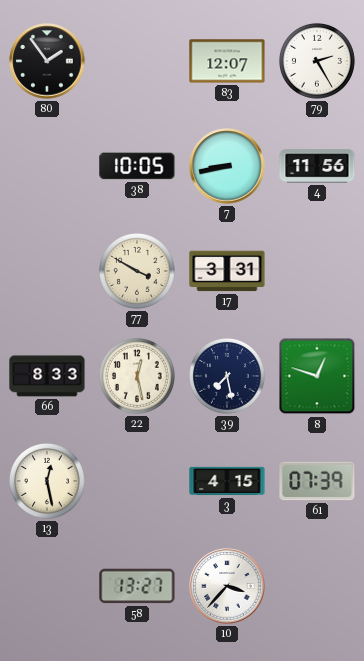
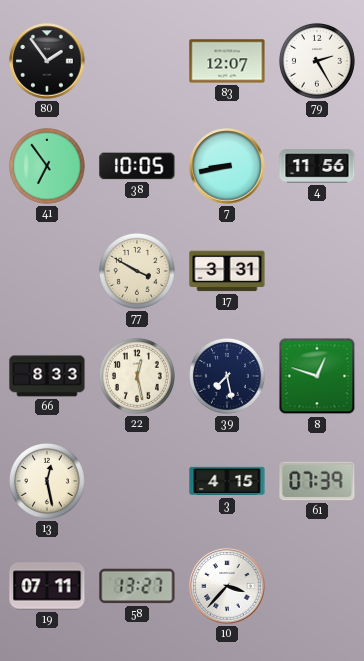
41: none -> 6:54
19: none -> 07:11
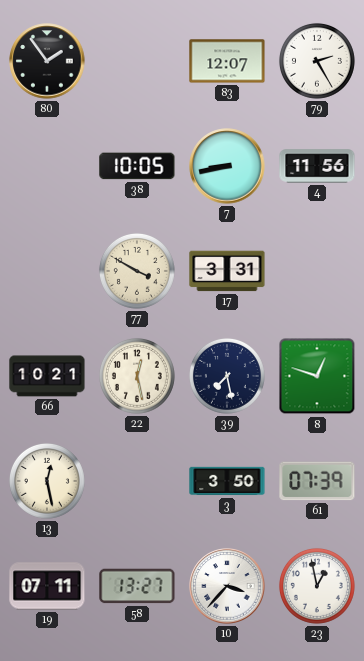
41: 6:54 -> none
66: 8:33 -> 10:21
3: 4:15 -> 3:50
23: none -> 12:58
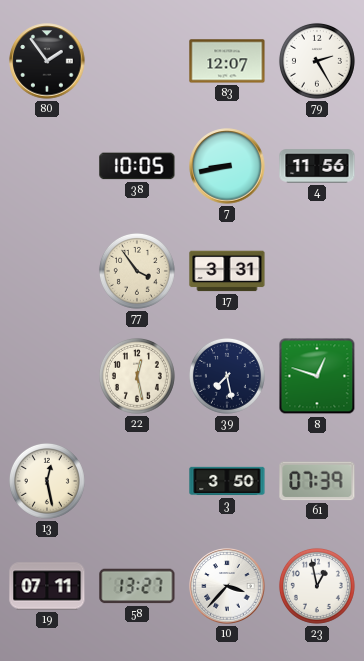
77: 3:50 -> 3:54
66: 10:21 -> none
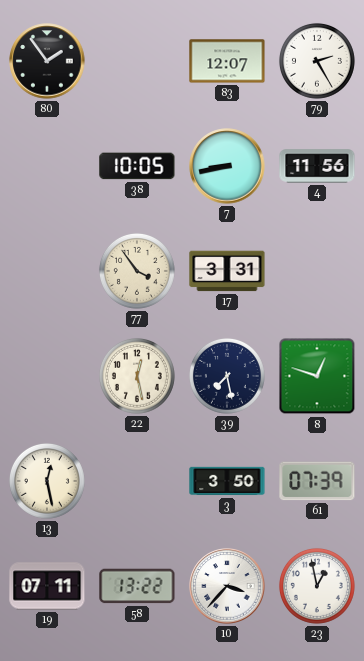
58: 13:27 -> 13:22
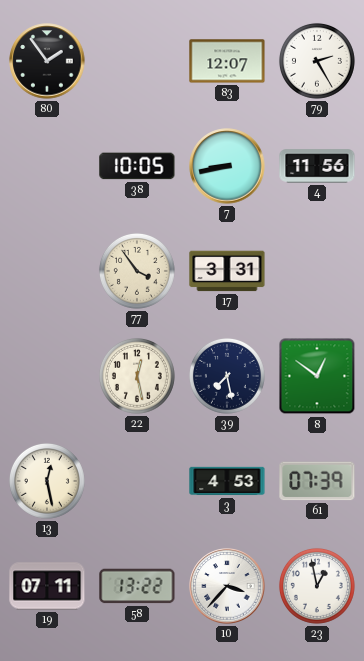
8: 12:48 -> 12:51
3: 3:50 -> 4:53
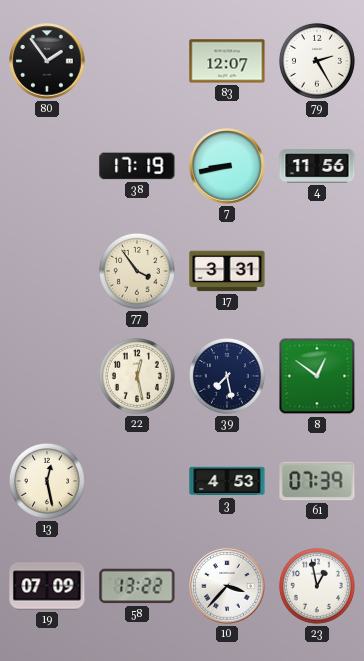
38: 10:05 -> 17:19
19: 07:11 -> 07:09
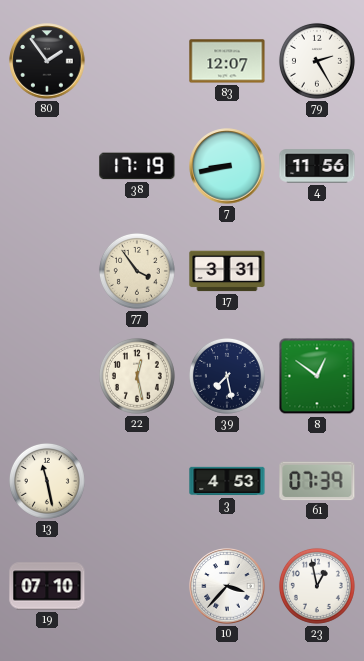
13: 12:28 -> 11:28
19: 07:09 -> 07:10
58: 13:22 -> none
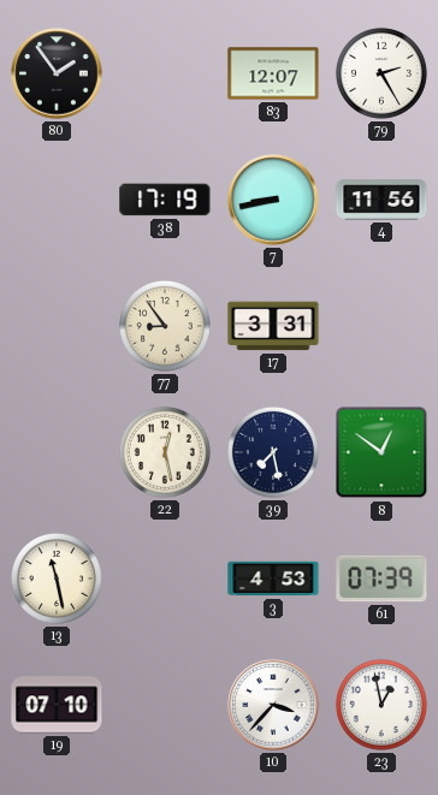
77: 3:54 -> 8:54
